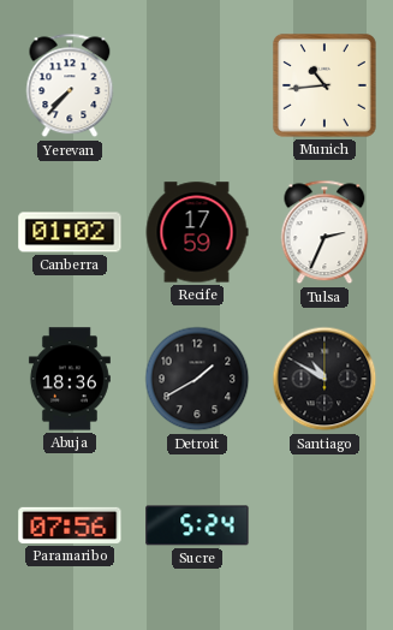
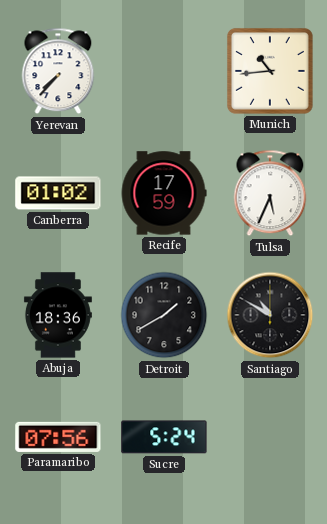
Tulsa: 2:34 -> 5:34
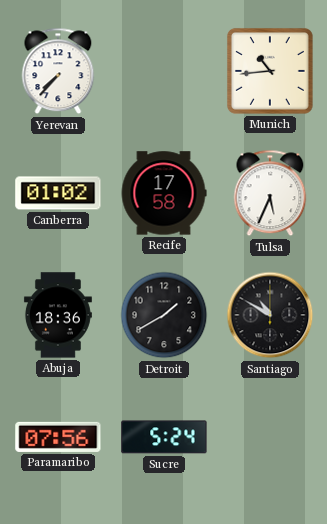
Recife: 17:59 -> 17:58
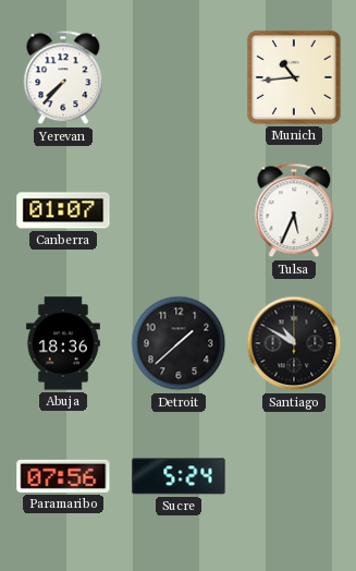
Canberra: 01:02 -> 01:07
Recife: 17:58 -> none
Detroit: 1:40 -> 1:38
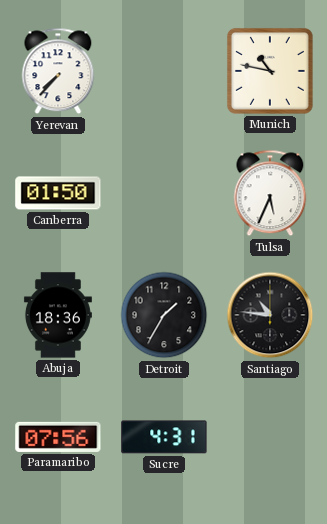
Munich: 10:44 -> 10:47
Canberra: 01:07 -> 01:50
Detroit: 1:38 -> 1:35
Santiago: 10:50 -> 10:46
Sucre: 5:24 -> 4:31
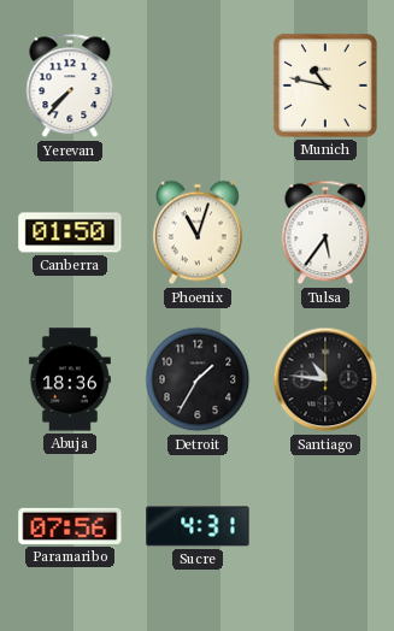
Phoenix: none -> 11:03
Tulsa: 5:34 -> 5:36
